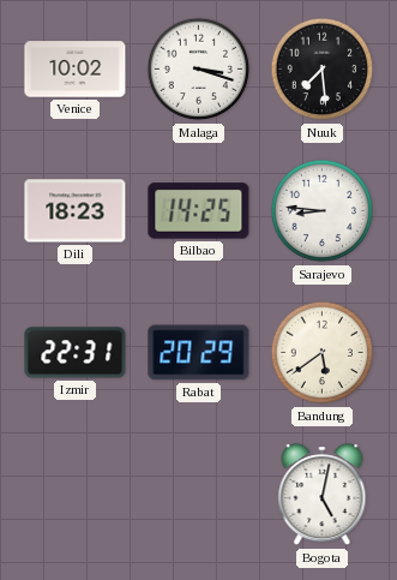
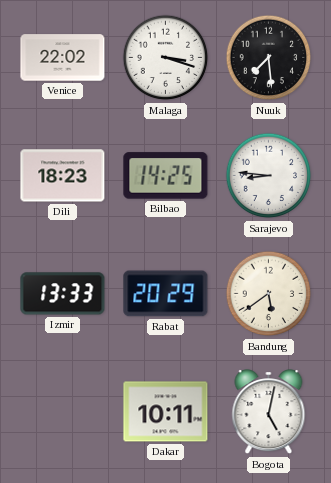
Venice: 10:02 -> 22:02
Izmir: 22:31 -> 13:33
Dakar: none -> 10:11
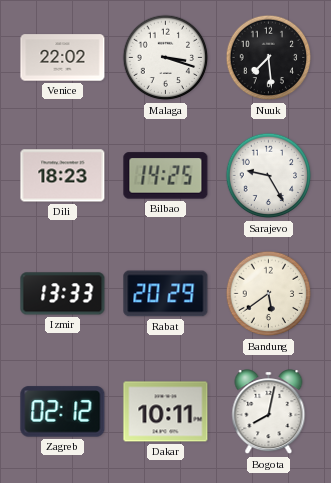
Sarajevo: 8:46 -> 9:25
Zagreb: none -> 02:12
Bogota: 5:02 -> 8:02
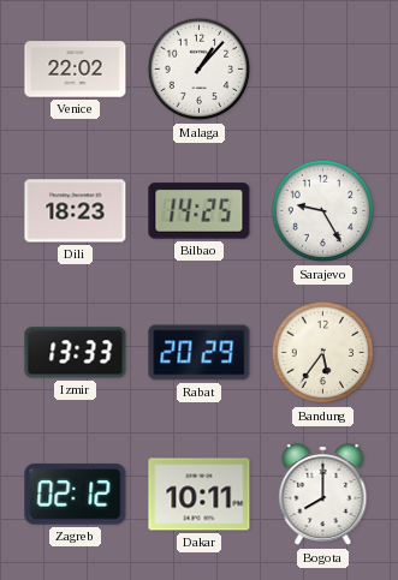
Malaga: 3:18 -> 1:07
Nuuk: 7:29 -> none
Bandung: 5:39 -> 5:36
Bogota: 8:02 -> 8:00
